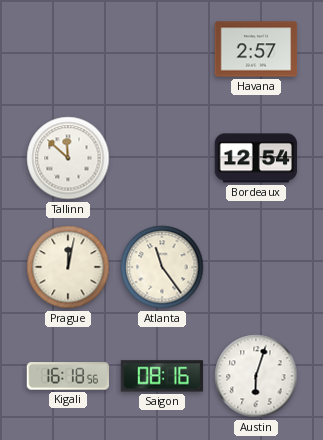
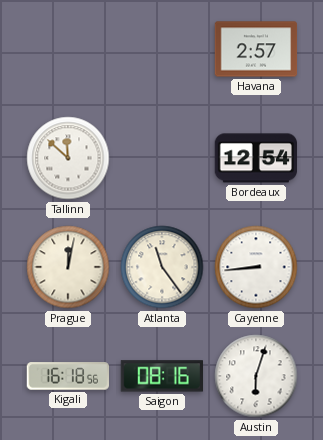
Cayenne: none -> 8:44
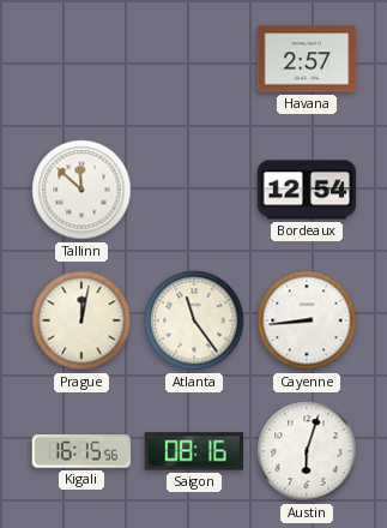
Kigali: 16:18 -> 16:15
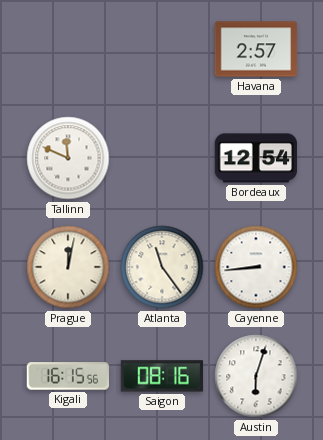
Tallinn: 11:52 -> 11:49
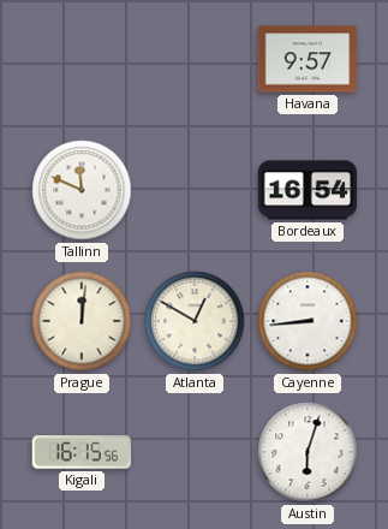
Havana: 2:57 -> 9:57
Bordeaux: 12:54 -> 16:54
Prague: 12:02 -> 12:01
Atlanta: 11:24 -> 12:50
Saigon: 08:16 -> none
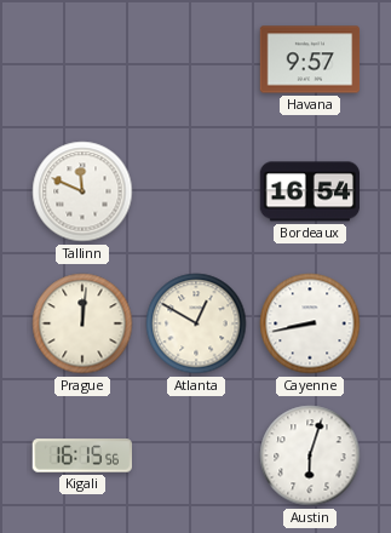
Cayenne: 8:44 -> 8:43
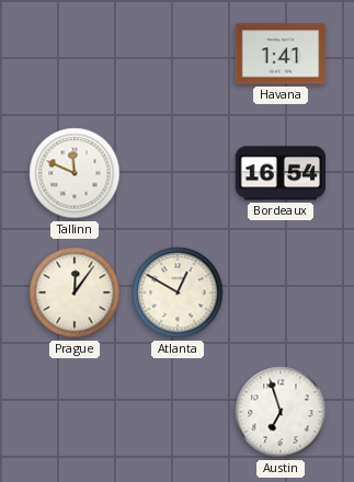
Havana: 9:57 -> 1:41
Prague: 12:01 -> 12:06
Cayenne: 8:43 -> none
Kigali: 16:15 -> none
Austin: 6:03 -> 6:57
